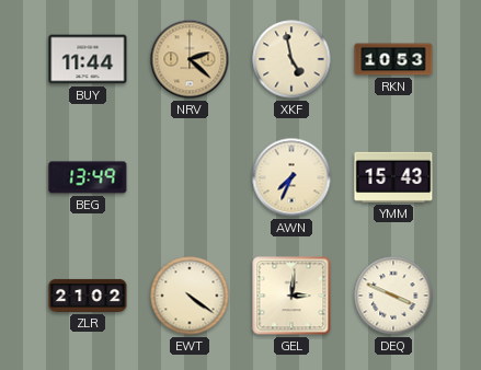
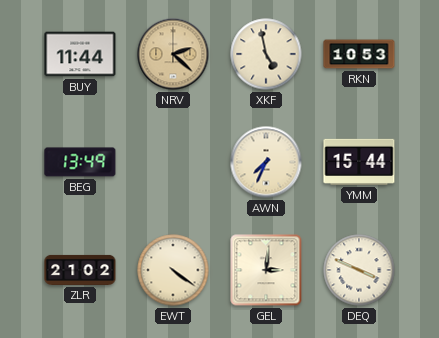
YMM: 15:43 -> 15:44
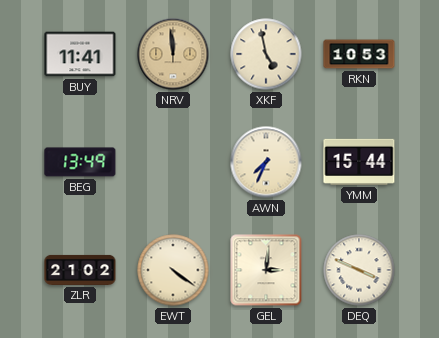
BUY: 11:44 -> 11:41
NRV: 2:22 -> 11:59
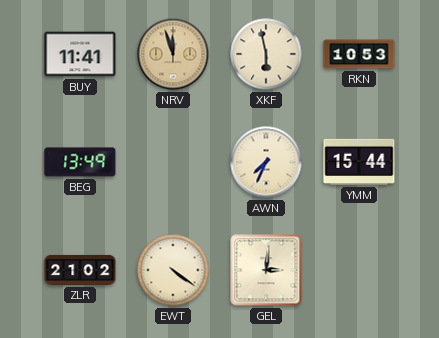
NRV: 11:59 -> 11:57
XKF: 4:58 -> 5:58
DEQ: 3:49 -> none
